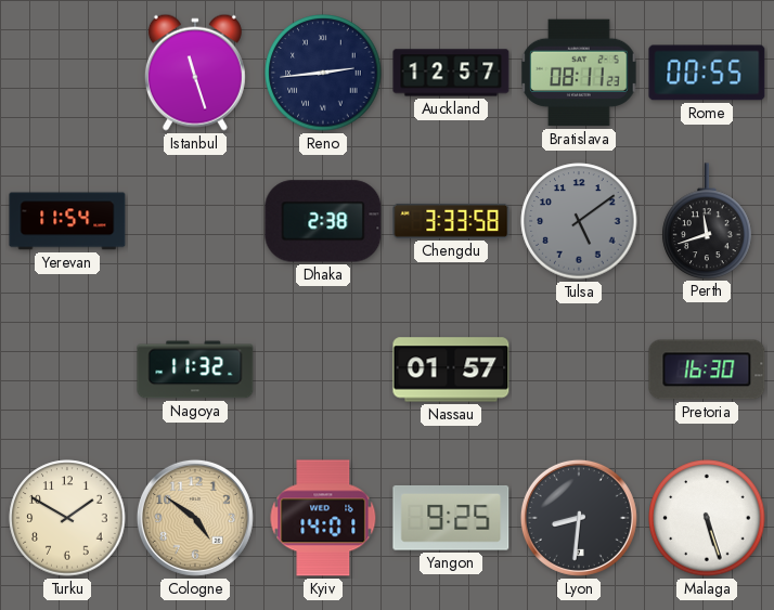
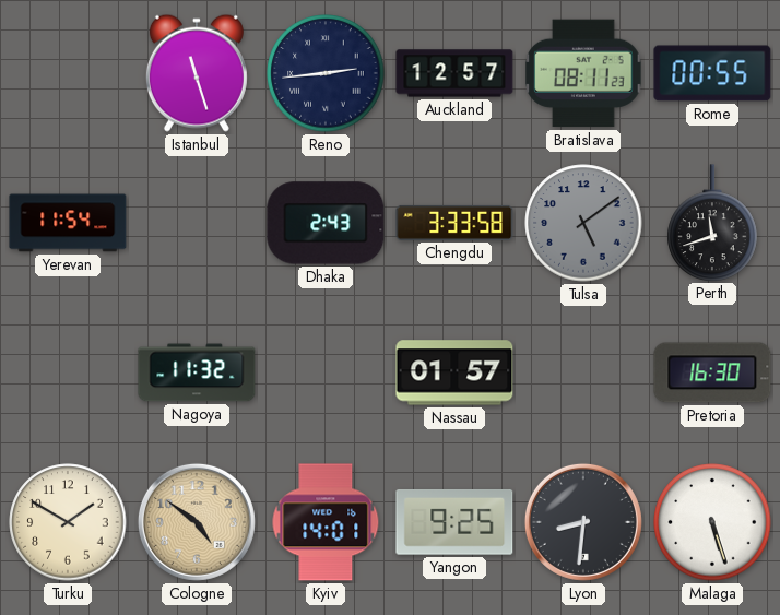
Dhaka: 2:38 -> 2:43
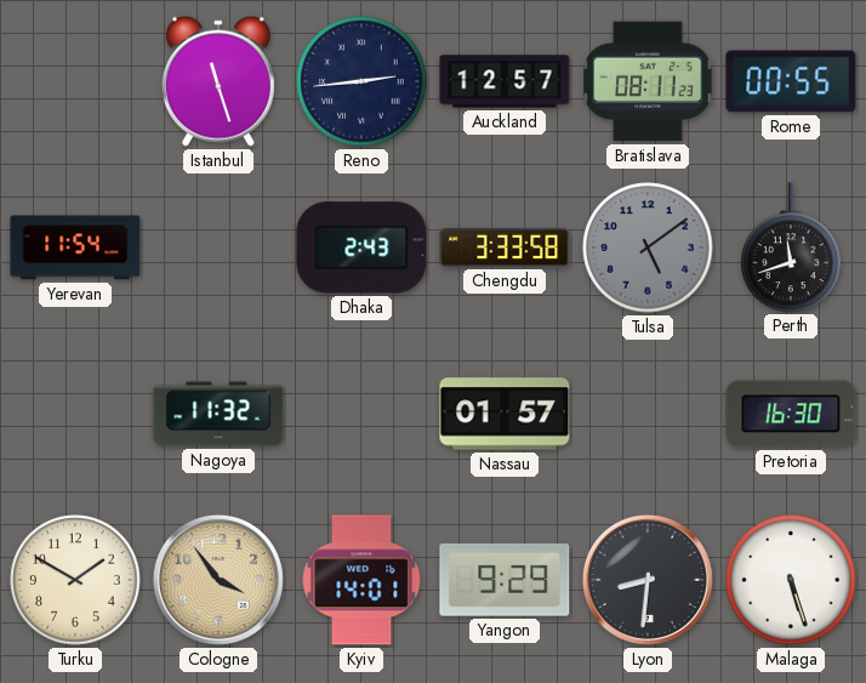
Cologne: 4:51 -> 3:54
Yangon: 9:25 -> 9:29
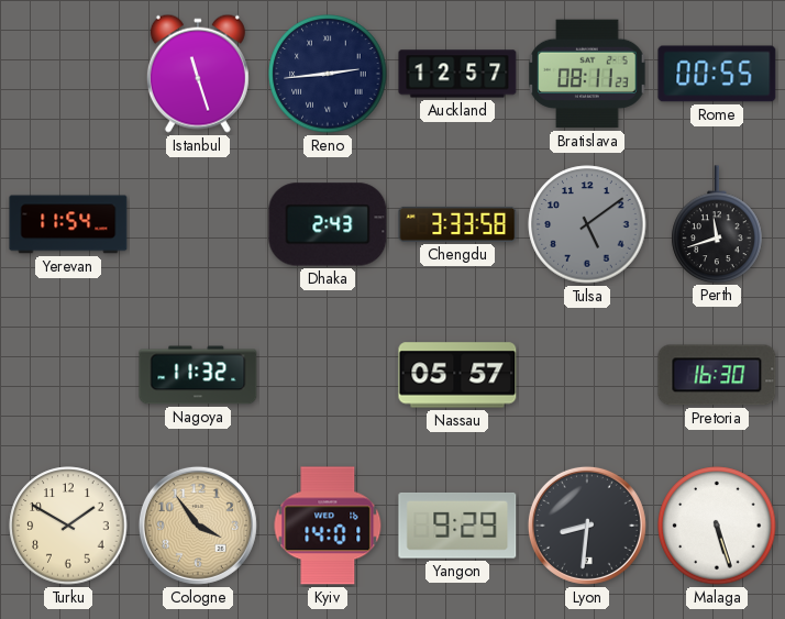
Nassau: 01:57 -> 05:57
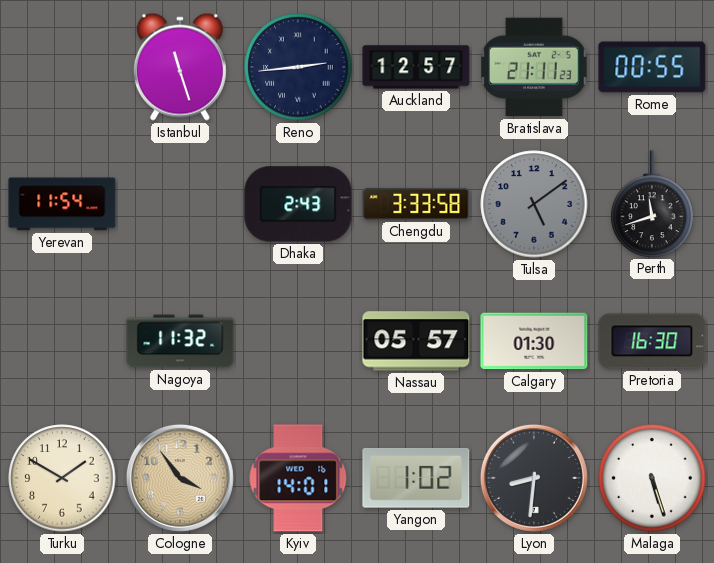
Bratislava: 08:11 -> 21:11
Calgary: none -> 01:30
Yangon: 9:29 -> 1:02
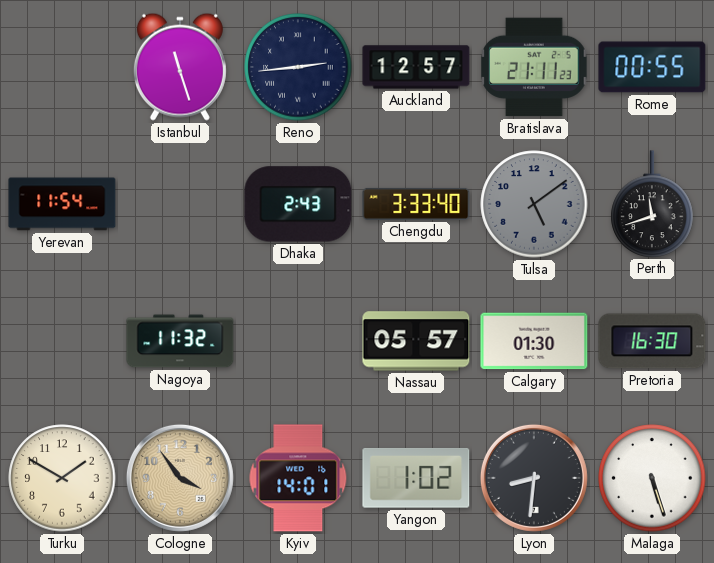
Chengdu: 3:33:58 -> 3:33:40
